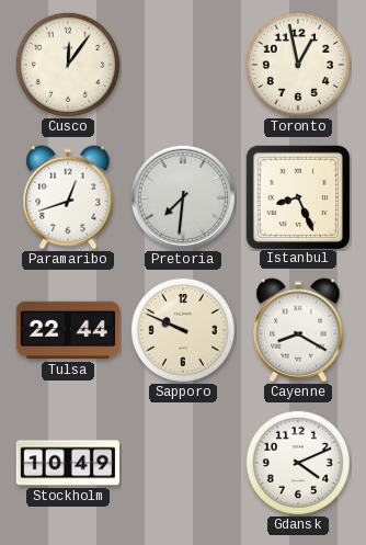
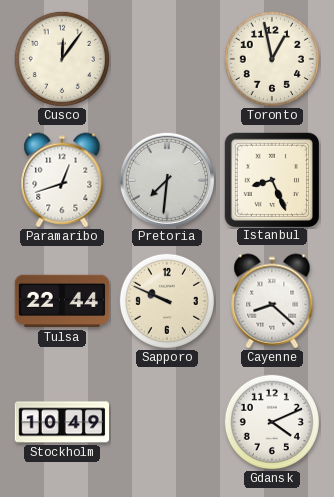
Cayenne: 8:20 -> 8:22
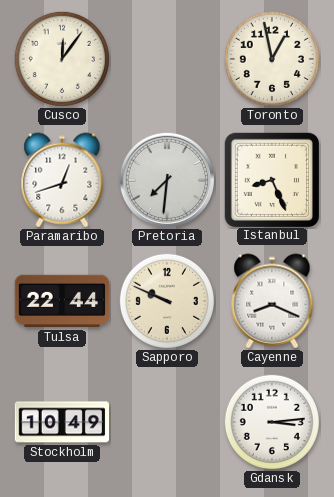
Cayenne: 8:22 -> 8:19
Gdansk: 4:11 -> 3:14
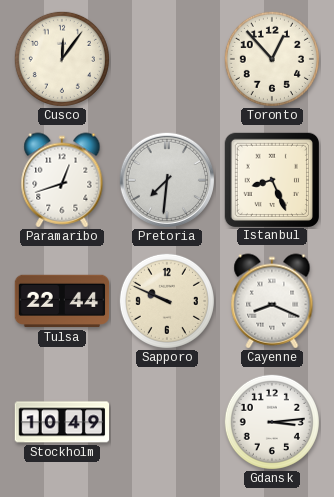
Toronto: 12:58 -> 12:53
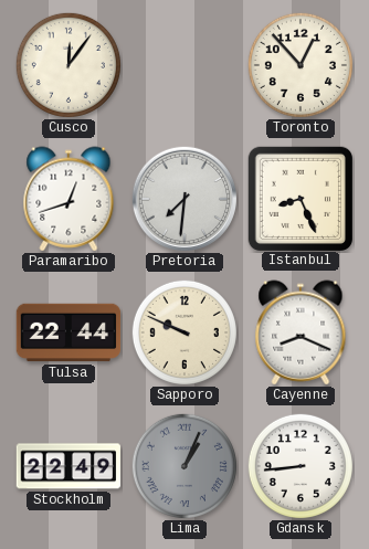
Stockholm: 10:49 -> 22:49
Lima: none -> 1:04
Gdansk: 3:14 -> 8:44
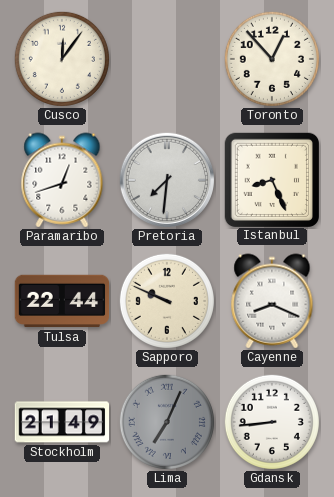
Stockholm: 22:49 -> 21:49
Lima: 1:04 -> 7:04
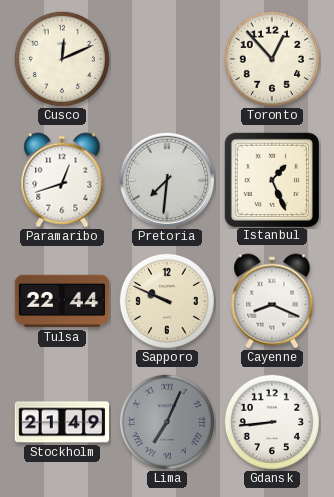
Cusco: 12:06 -> 12:11
Istanbul: 8:26 -> 1:26
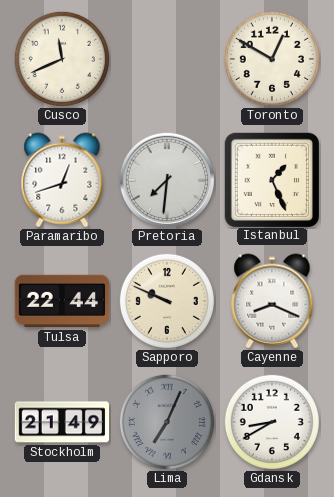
Cusco: 12:11 -> 11:41
Toronto: 12:53 -> 12:50
Gdansk: 8:44 -> 8:40
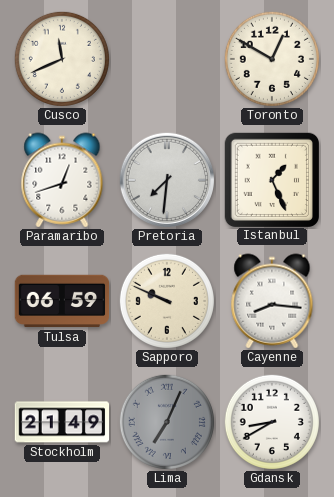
Tulsa: 22:44 -> 06:59
Cayenne: 8:19 -> 8:16
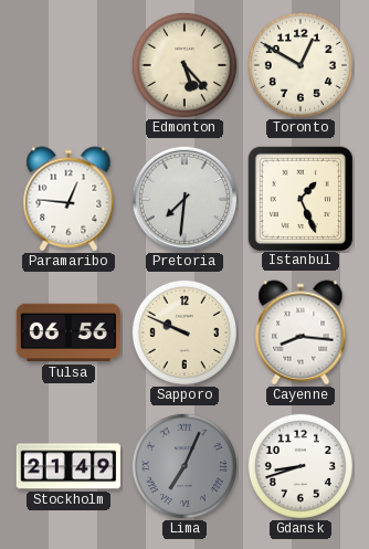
Cusco: 11:41 -> none
Edmonton: none -> 5:23
Paramaribo: 12:42 -> 12:46
Tulsa: 06:59 -> 06:56
Gdansk: 8:40 -> 8:42
